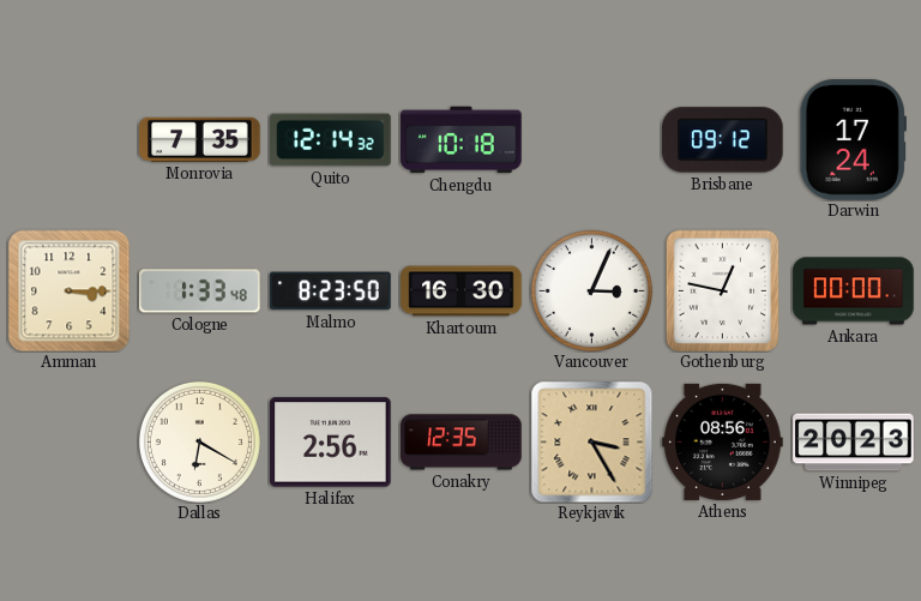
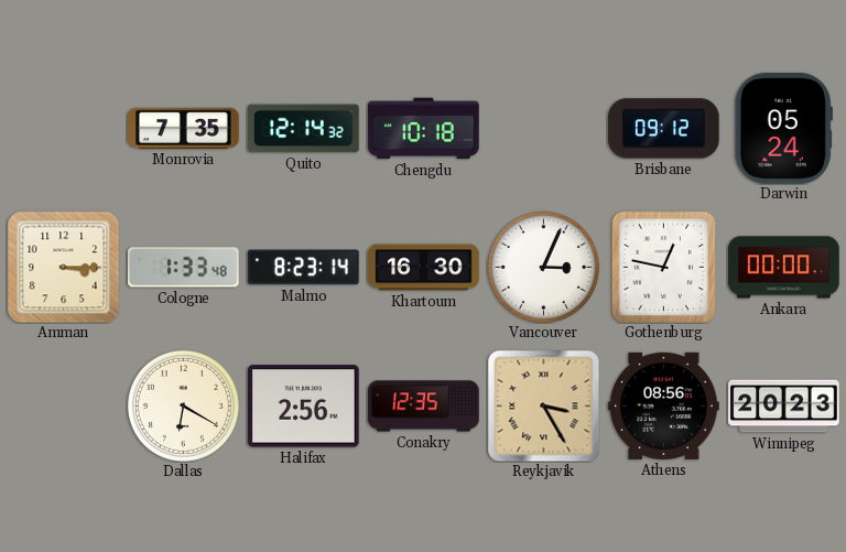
Darwin: 17:24 -> 05:24
Malmo: 8:23:50 -> 8:23:14
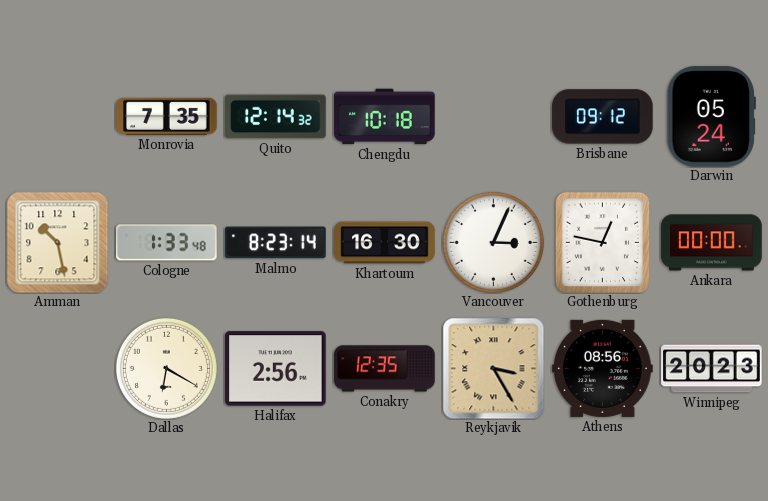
Amman: 3:15 -> 10:28
